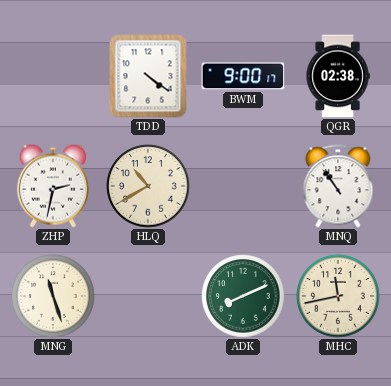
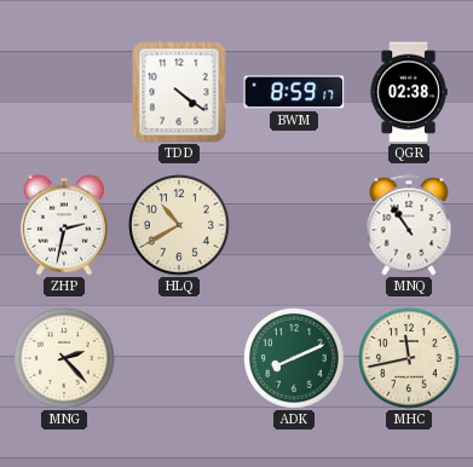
BWM: 9:00 -> 8:59
MNG: 11:27 -> 2:23
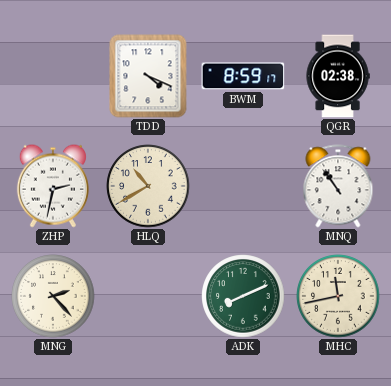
TDD: 4:21 -> 4:19
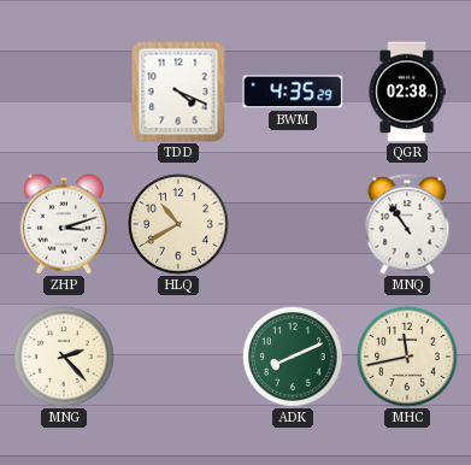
BWM: 8:59 -> 4:35
ZHP: 2:32 -> 3:12
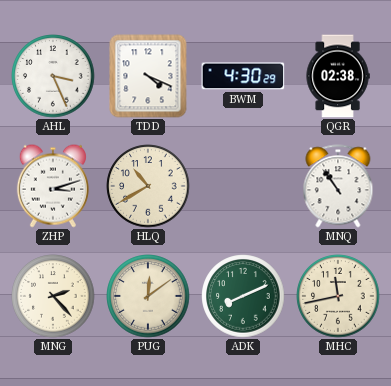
AHL: none -> 3:26
BWM: 4:35 -> 4:30
PUG: none -> 12:09
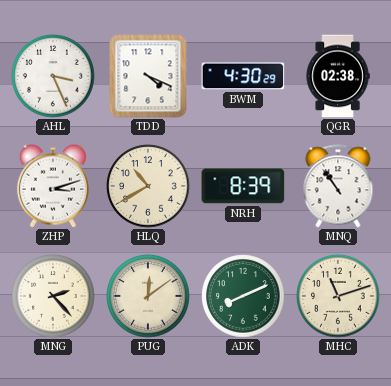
NRH: none -> 8:39
MHC: 11:43 -> 11:12
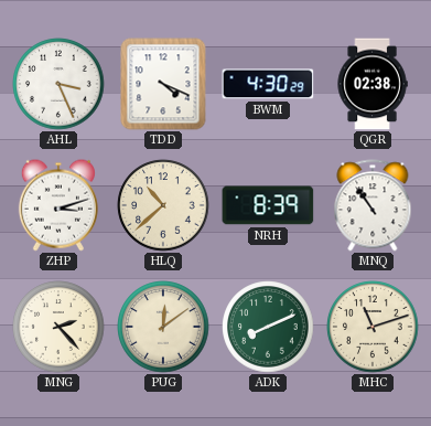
HLQ: 10:40 -> 10:38
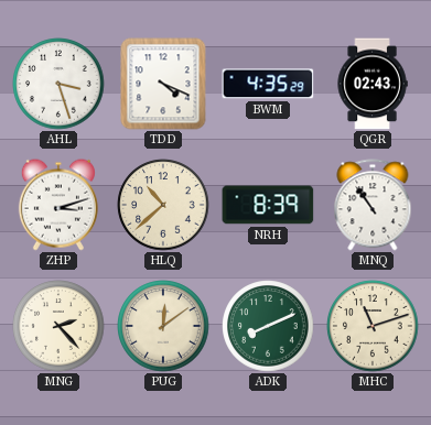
AHL: 3:26 -> 3:27
BWM: 4:30 -> 4:35
QGR: 02:38 -> 02:43
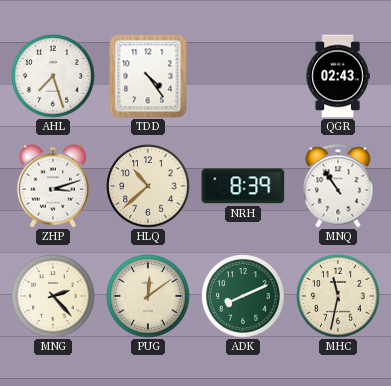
AHL: 3:27 -> 7:27
TDD: 4:19 -> 4:24
BWM: 4:35 -> none
MHC: 11:12 -> 11:32
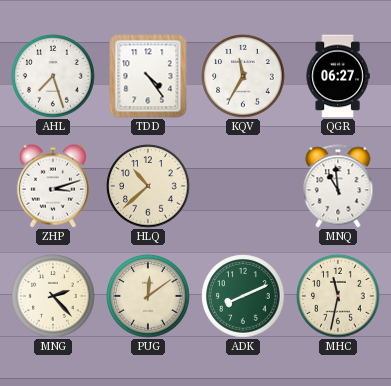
KQV: none -> 11:35
QGR: 02:43 -> 06:27
NRH: 8:39 -> none
MNQ: 10:54 -> 10:59
